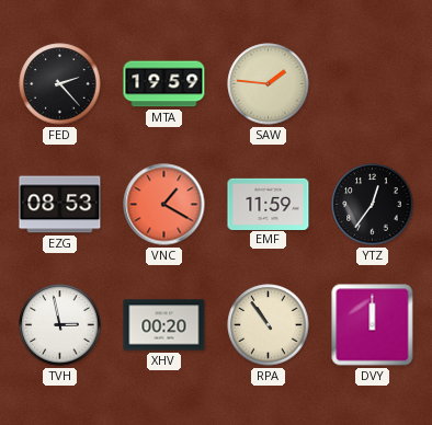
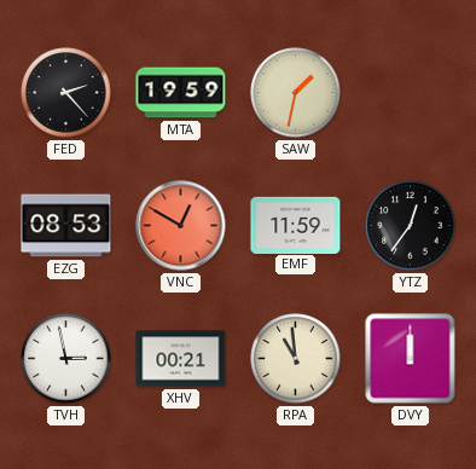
SAW: 1:46 -> 1:32
VNC: 1:20 -> 12:50
XHV: 00:20 -> 00:21
RPA: 10:54 -> 10:59
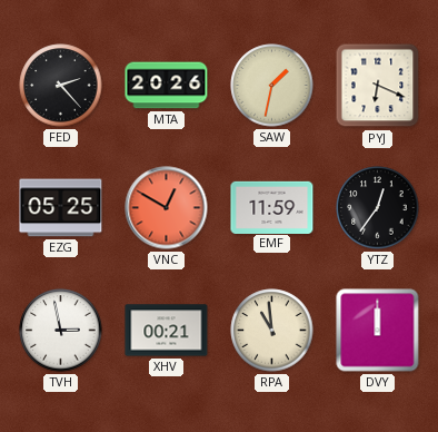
MTA: 19:59 -> 20:26
PYJ: none -> 6:19
EZG: 08:53 -> 05:25
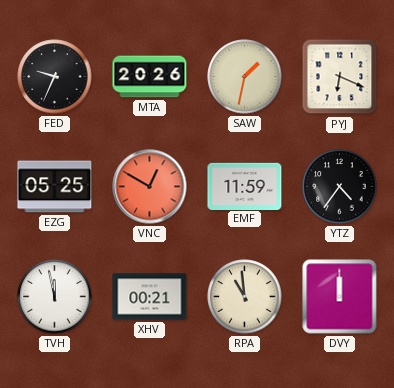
FED: 2:23 -> 9:34
YTZ: 12:36 -> 4:36
TVH: 2:58 -> 11:58
